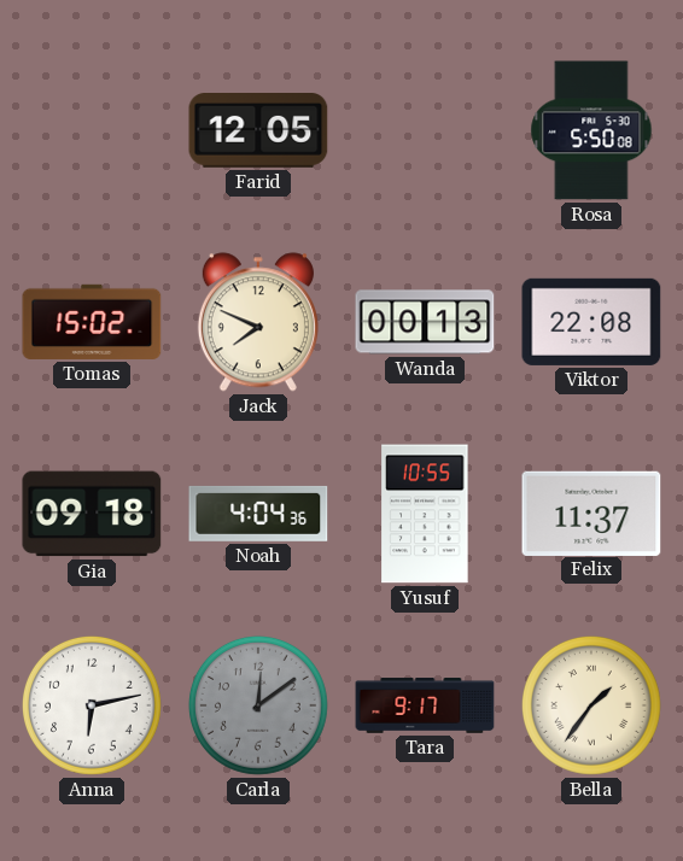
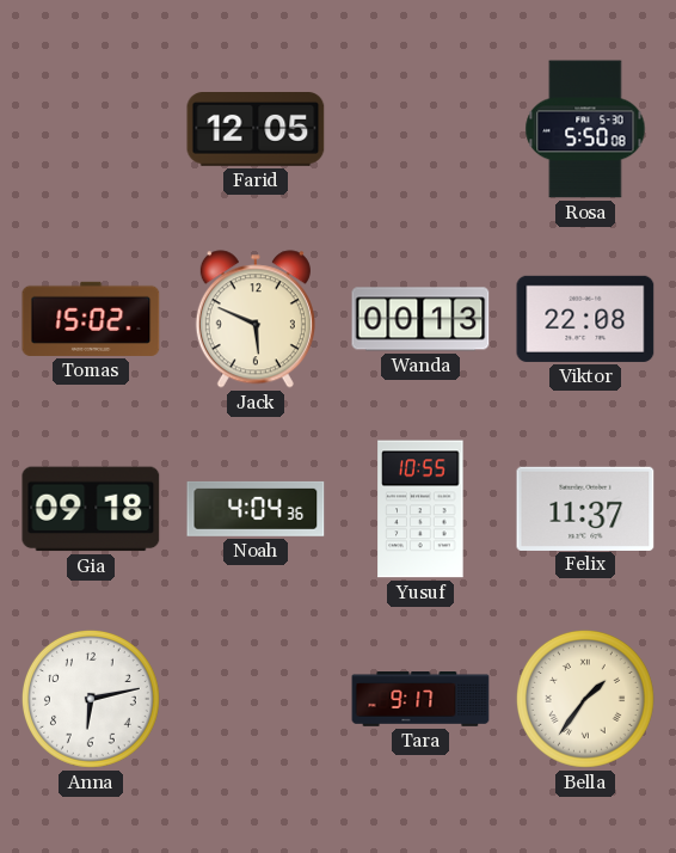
Jack: 7:49 -> 5:49
Carla: 12:09 -> none
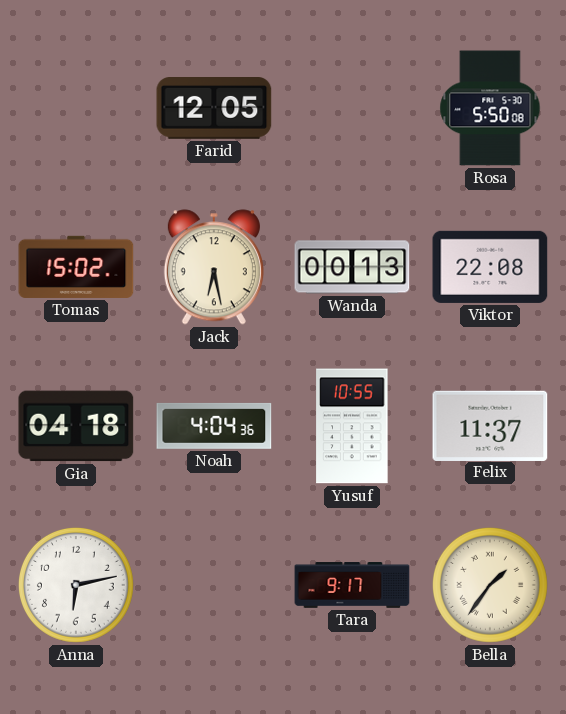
Jack: 5:49 -> 6:28
Gia: 09:18 -> 04:18
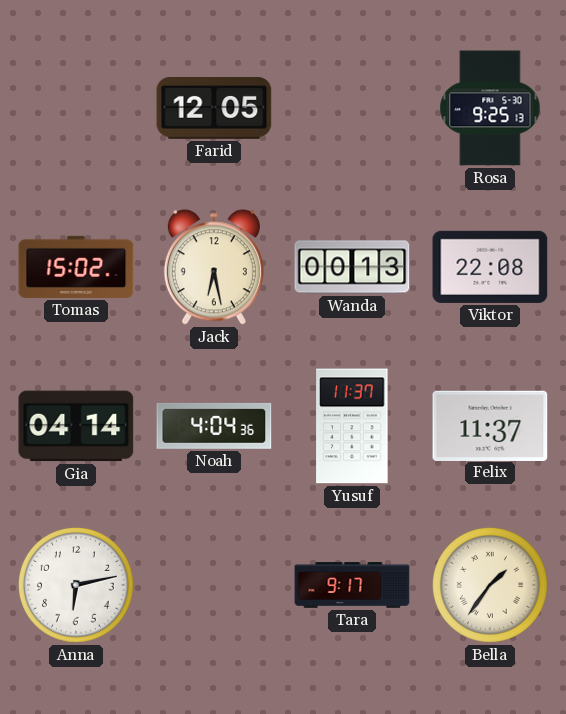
Rosa: 5:50 -> 9:25
Gia: 04:18 -> 04:14
Yusuf: 10:55 -> 11:37
